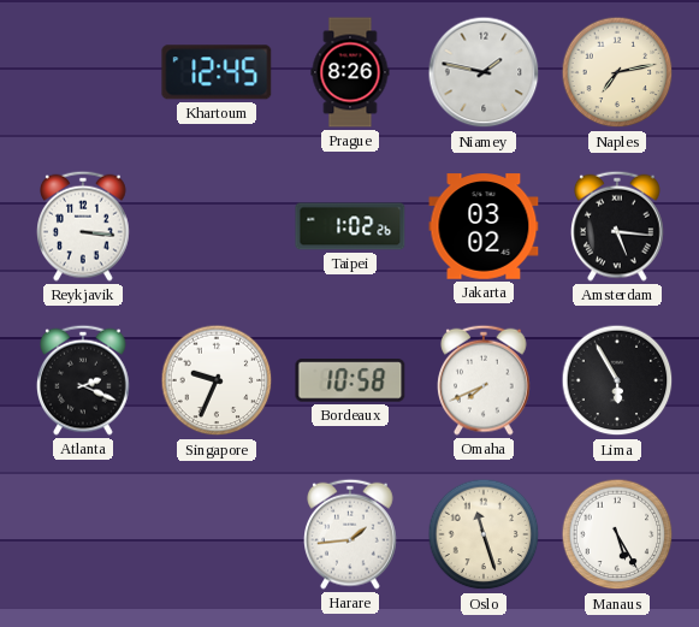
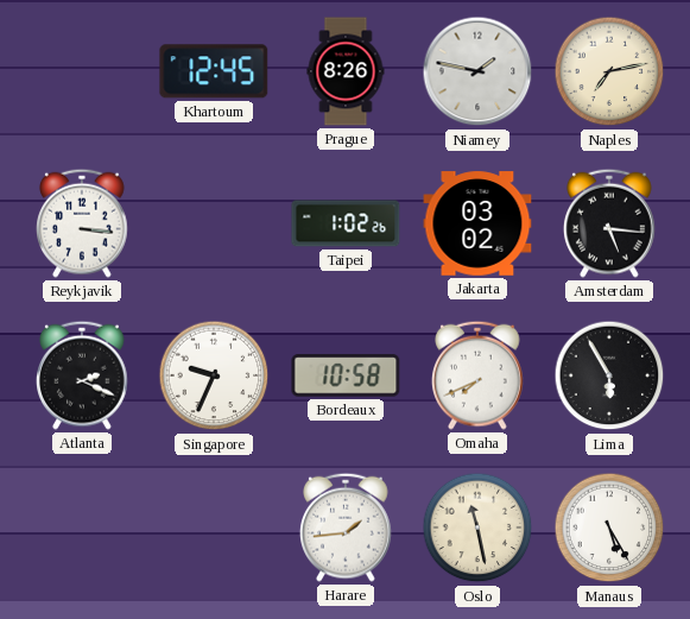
Oslo: 11:27 -> 11:28
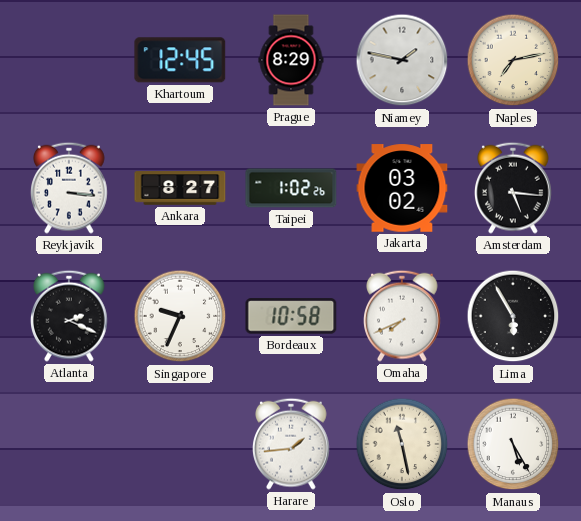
Prague: 8:26 -> 8:29
Ankara: none -> 8:27
